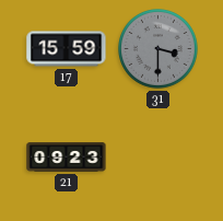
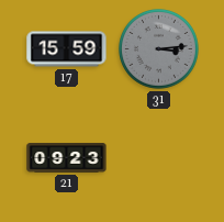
31: 3:30 -> 3:14
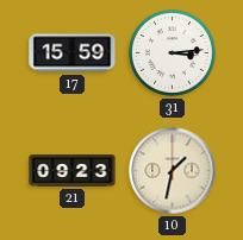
31 dial: grey -> white
10: none -> 1:32
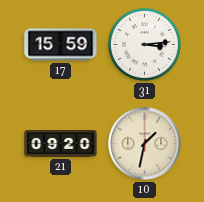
21: 09:23 -> 09:20
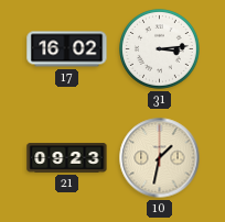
17: 15:59 -> 16:02
21: 09:20 -> 09:23
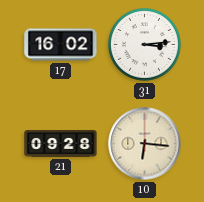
21: 09:23 -> 09:28
10: 1:32 -> 6:16
